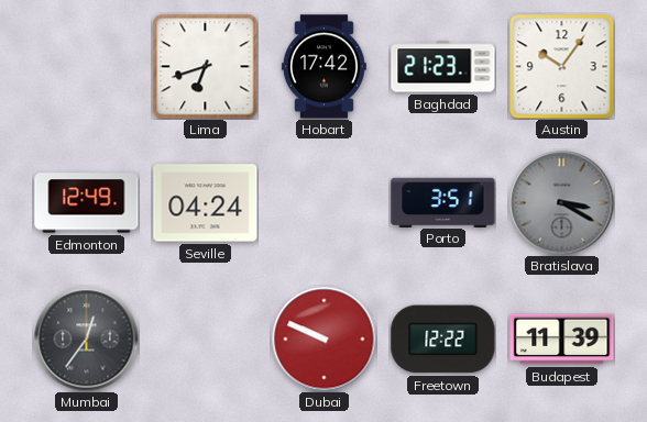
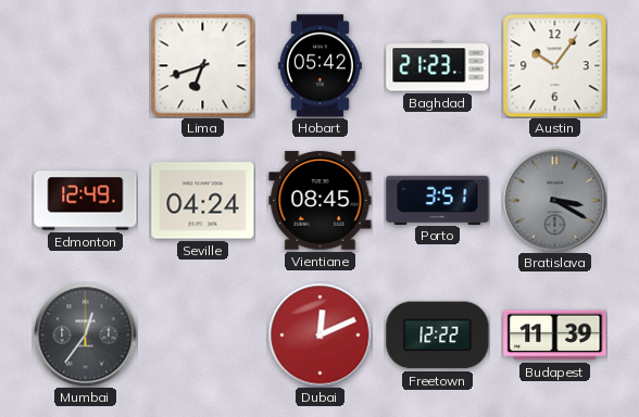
Hobart: 17:42 -> 05:42
Vientiane: none -> 08:45
Dubai: 9:49 -> 12:11
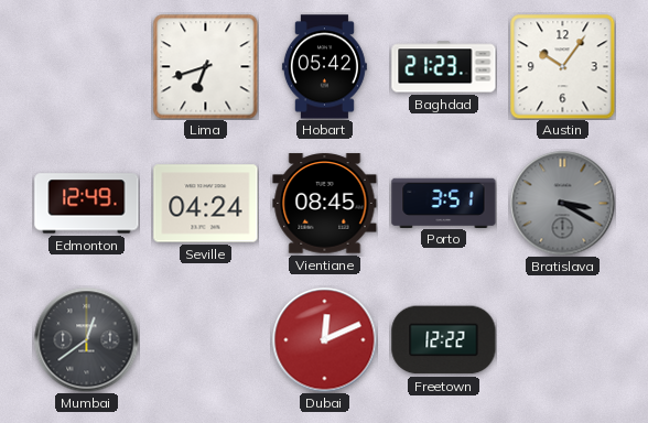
Mumbai: 12:36 -> 12:39
Budapest: 11:39 -> none
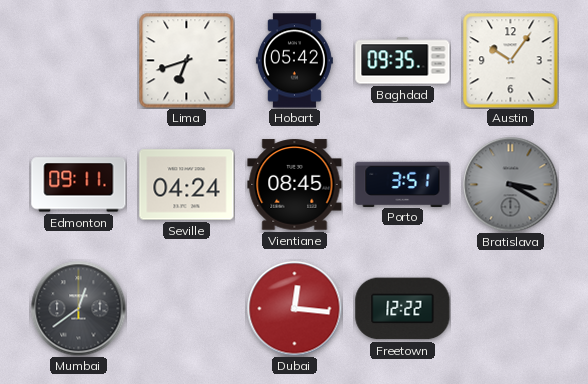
Baghdad: 21:23 -> 09:35
Edmonton: 12:49 -> 09:11
Dubai: 12:11 -> 12:16
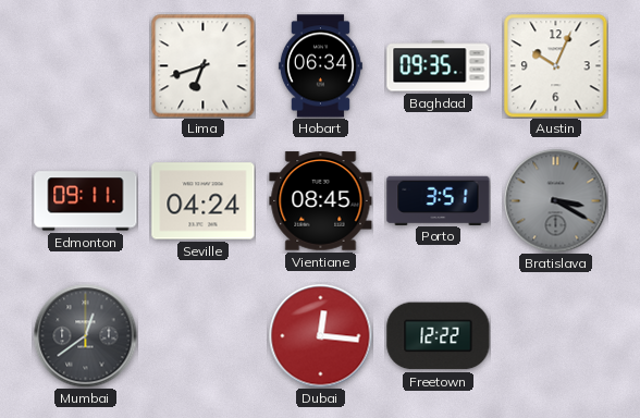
Hobart: 05:42 -> 06:34
Austin: 10:06 -> 10:04
